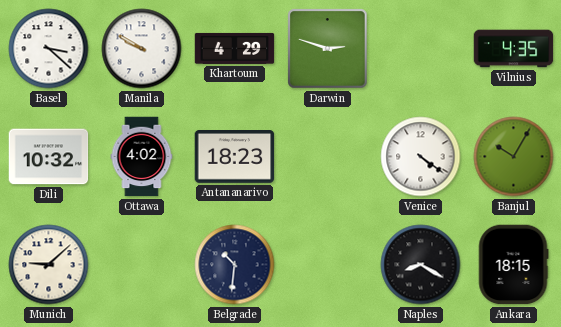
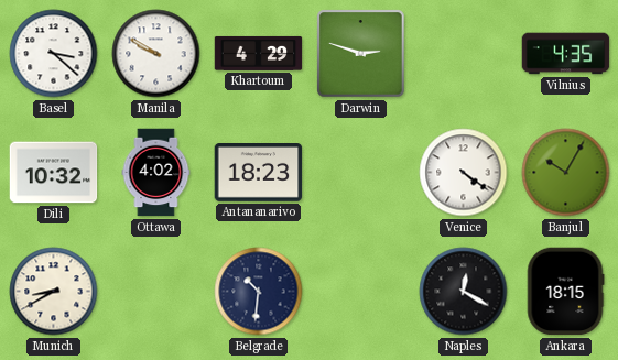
Munich: 9:08 -> 8:40
Naples: 8:20 -> 12:20
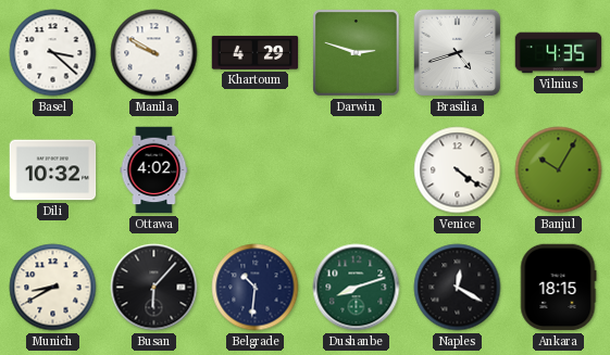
Brasilia: none -> 4:42
Antananarivo: 18:23 -> none
Busan: none -> 6:07
Dushanbe: none -> 8:12
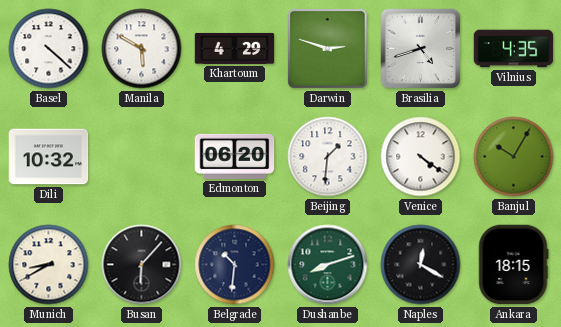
Basel: 3:22 -> 4:22
Manila: 9:50 -> 5:50
Ottawa: 4:02 -> none
Edmonton: none -> 06:20
Beijing: none -> 1:31
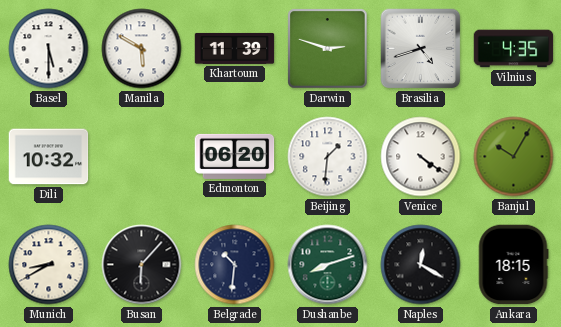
Basel: 4:22 -> 5:30
Khartoum: 4:29 -> 11:39
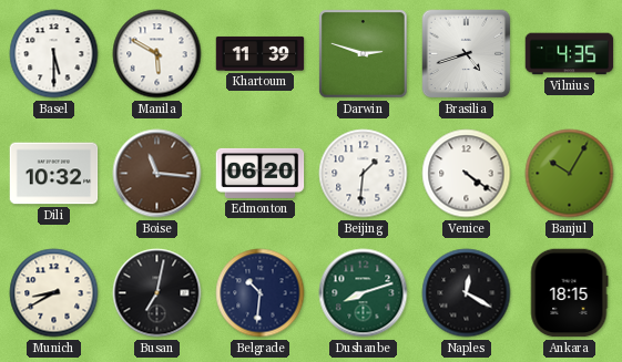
Boise: none -> 11:16
Busan: 6:07 -> 7:02
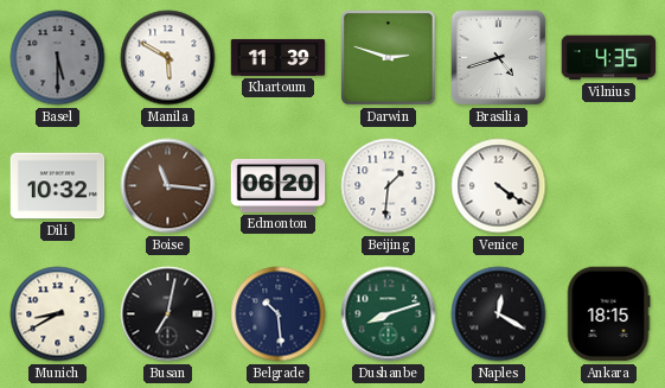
Basel dial: white -> grey
Banjul: 10:05 -> none
Belgrade: 10:31 -> 10:29
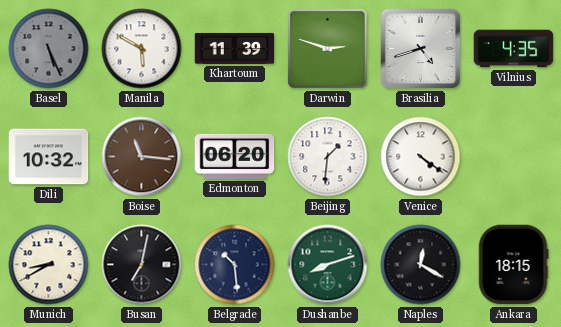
Basel: 5:30 -> 5:26
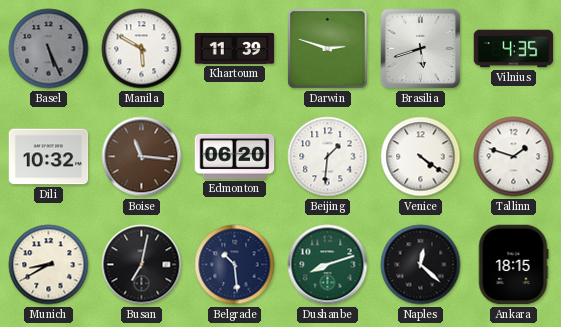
Brasilia: 4:42 -> 5:42
Tallinn: none -> 1:48
Naples: 12:20 -> 12:22
